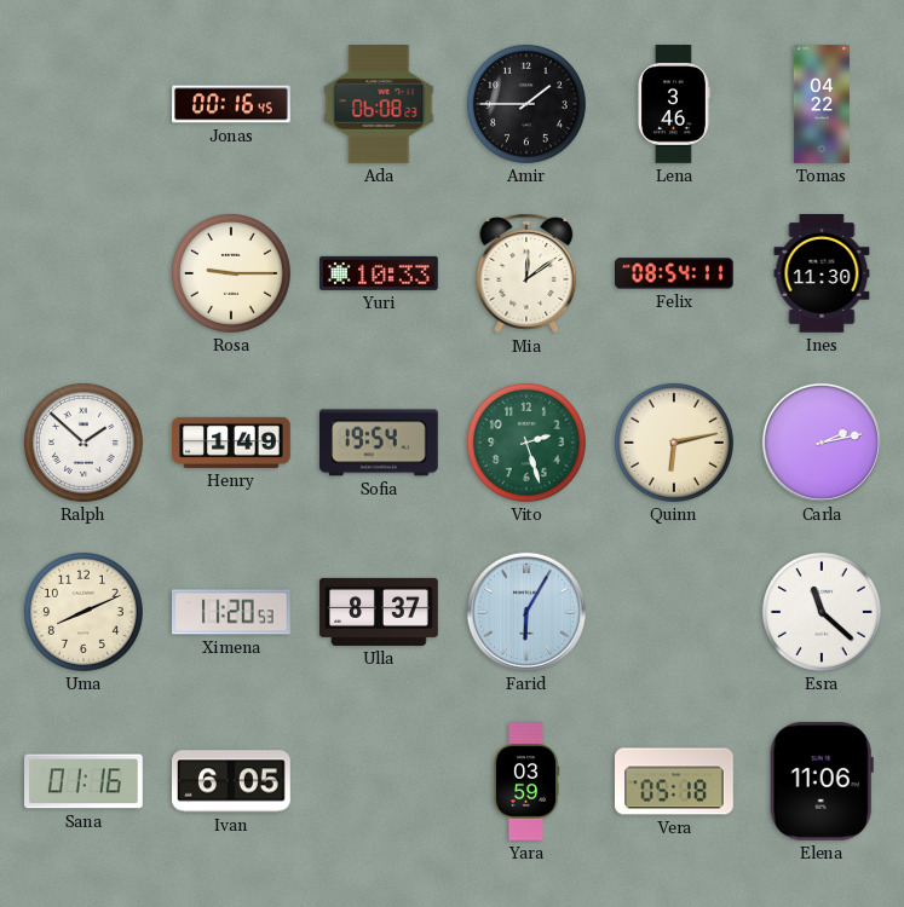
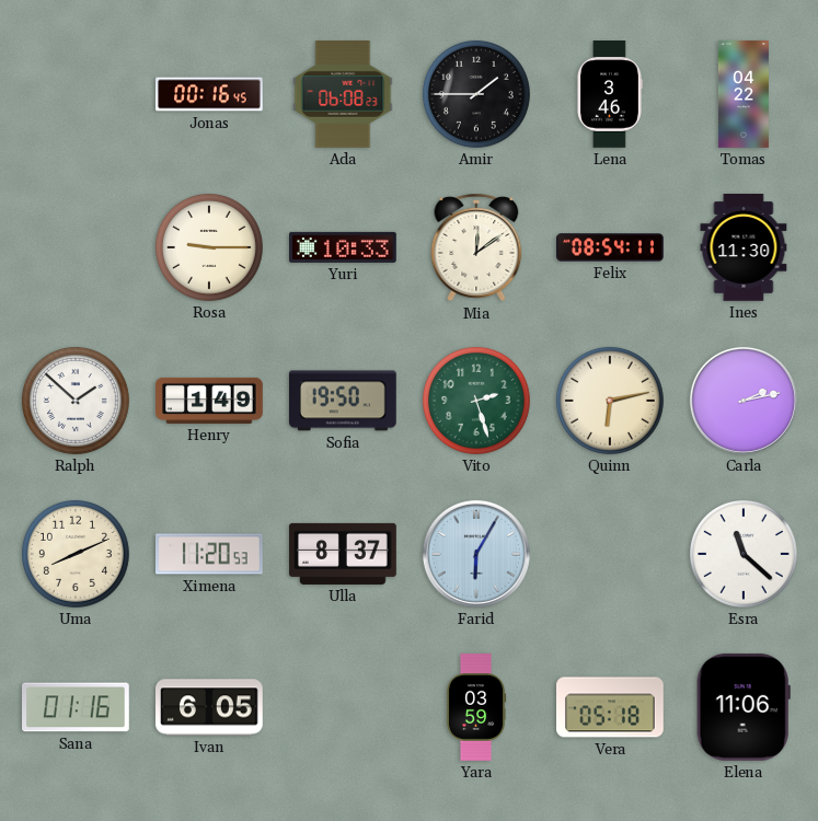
Sofia: 19:54 -> 19:50
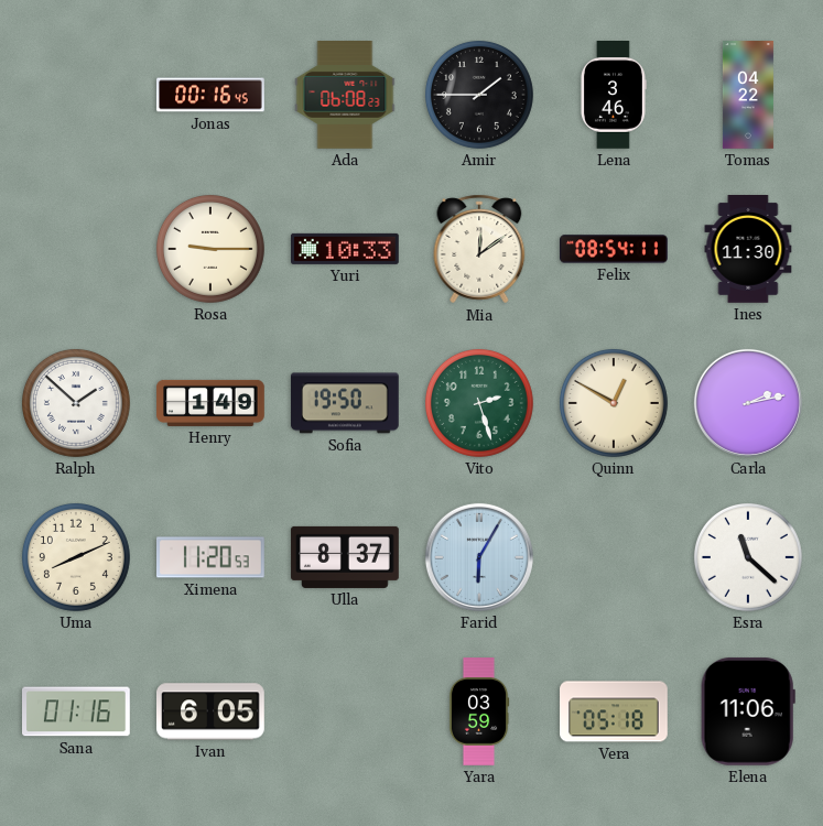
Quinn: 6:13 -> 12:50
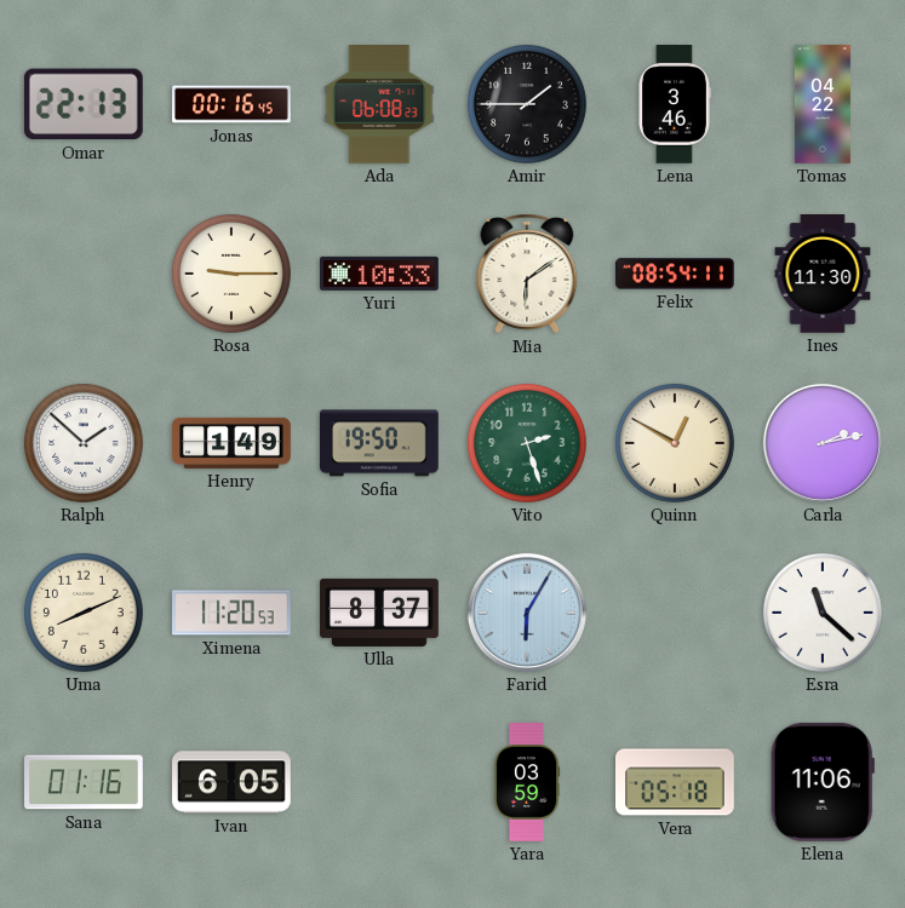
Omar: none -> 22:13
Mia: 12:09 -> 6:09
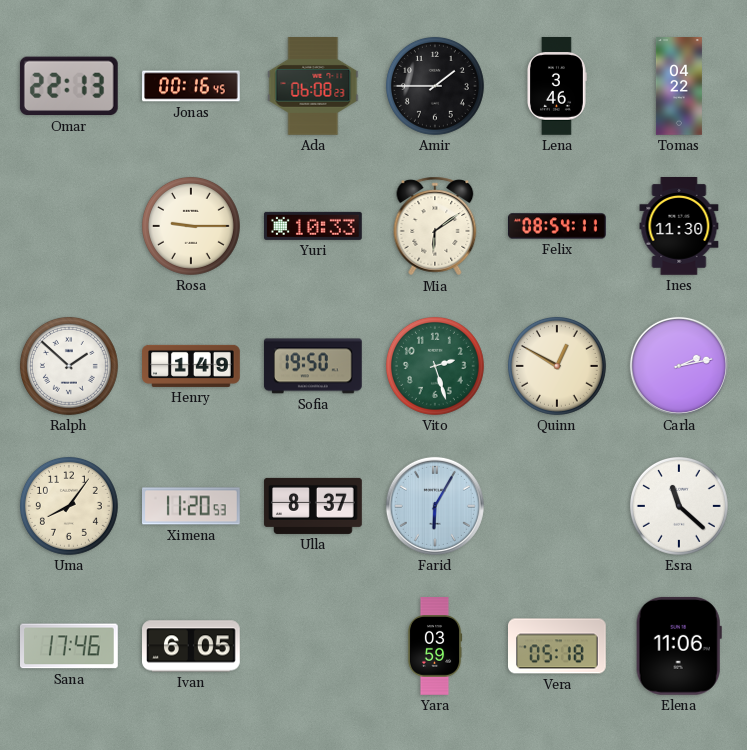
Uma: 8:11 -> 8:06
Sana: 01:16 -> 17:46
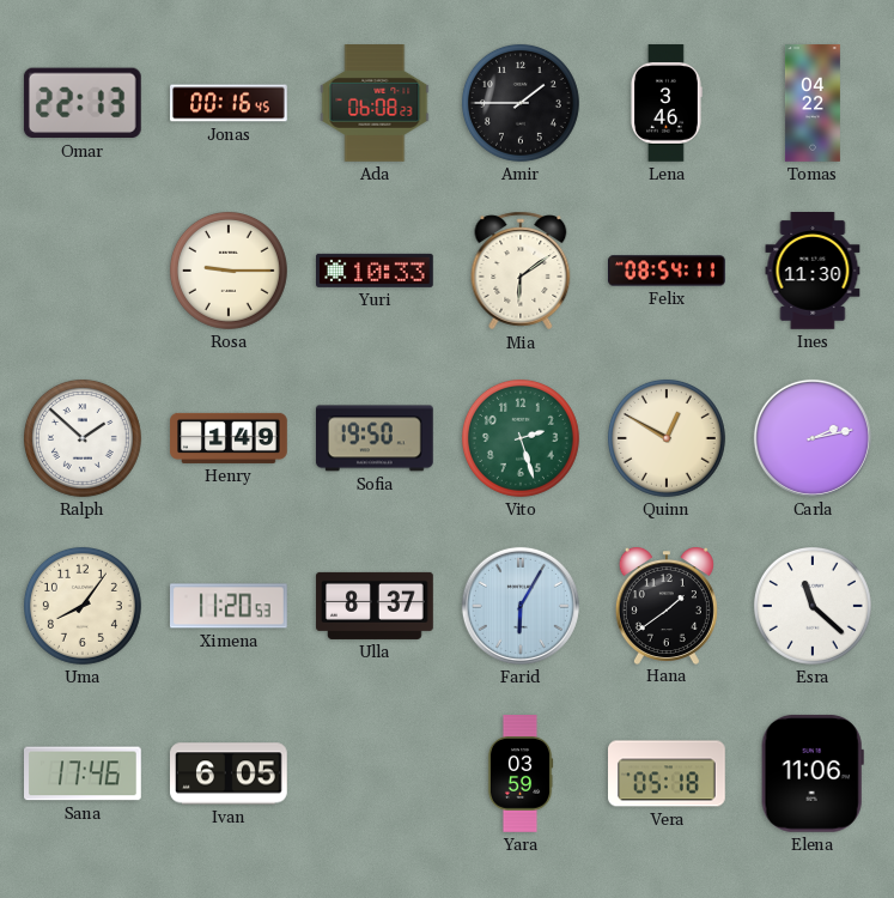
Hana: none -> 1:39
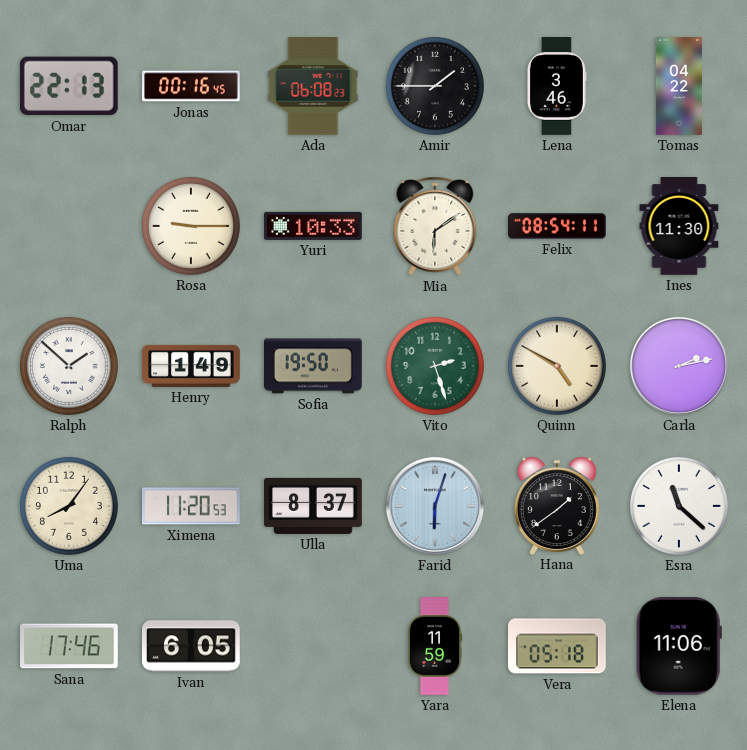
Quinn: 12:50 -> 4:50
Farid: 6:05 -> 6:03
Yara: 03:59 -> 11:59
